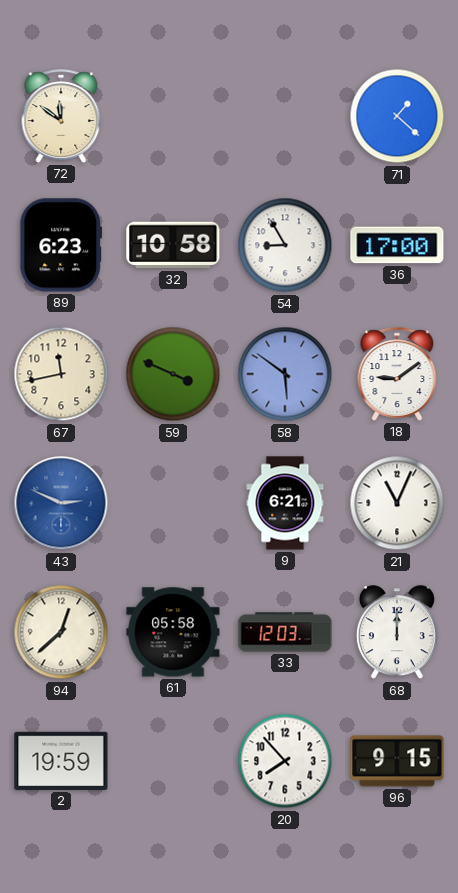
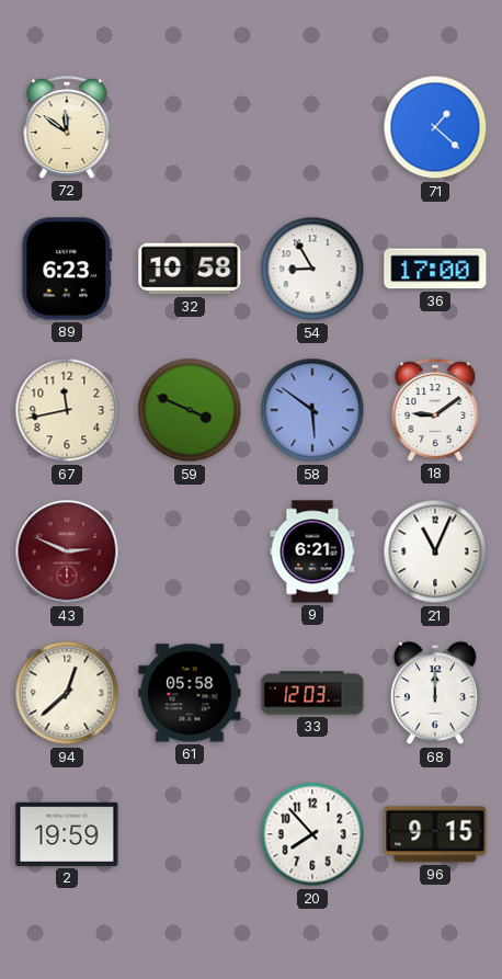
43 dial: blue -> burgundy
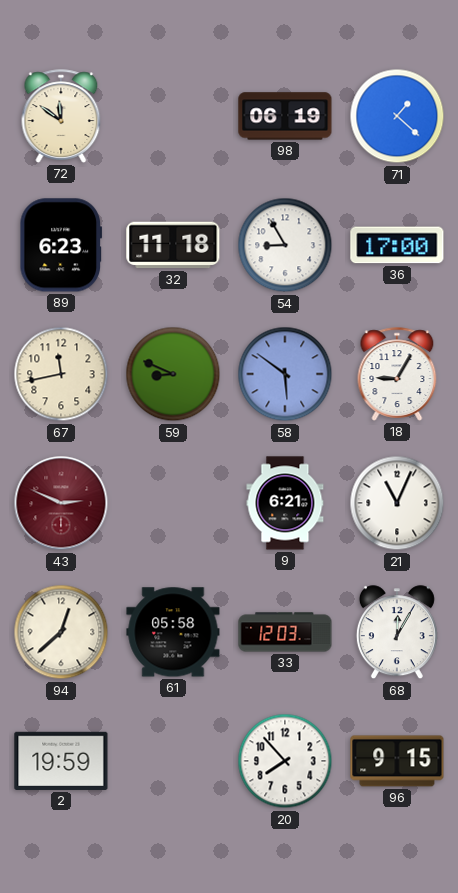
98: none -> 06:19
32: 10:58 -> 11:18
59: 3:49 -> 8:49
18: 9:09 -> 9:05
68: 12:00 -> 12:05
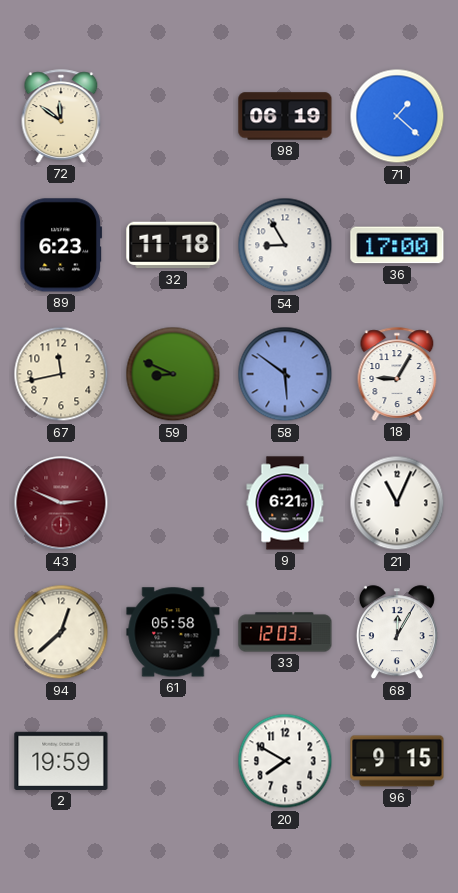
20: 7:53 -> 7:50
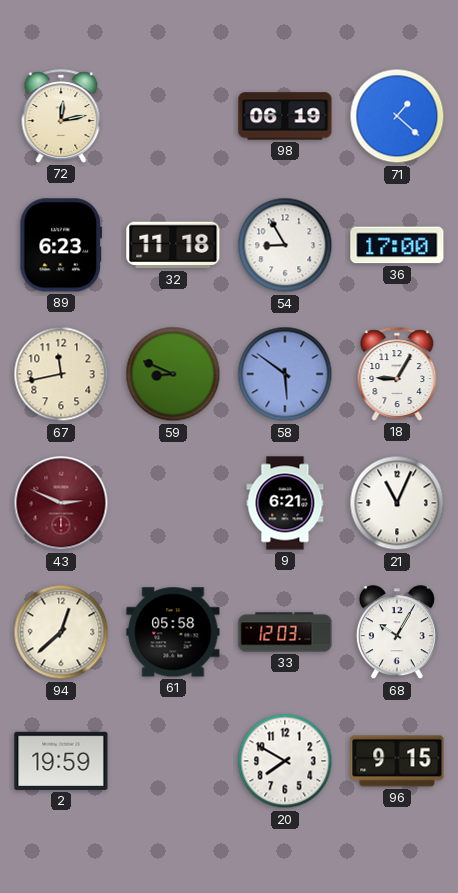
72: 11:51 -> 12:13
68: 12:05 -> 10:05
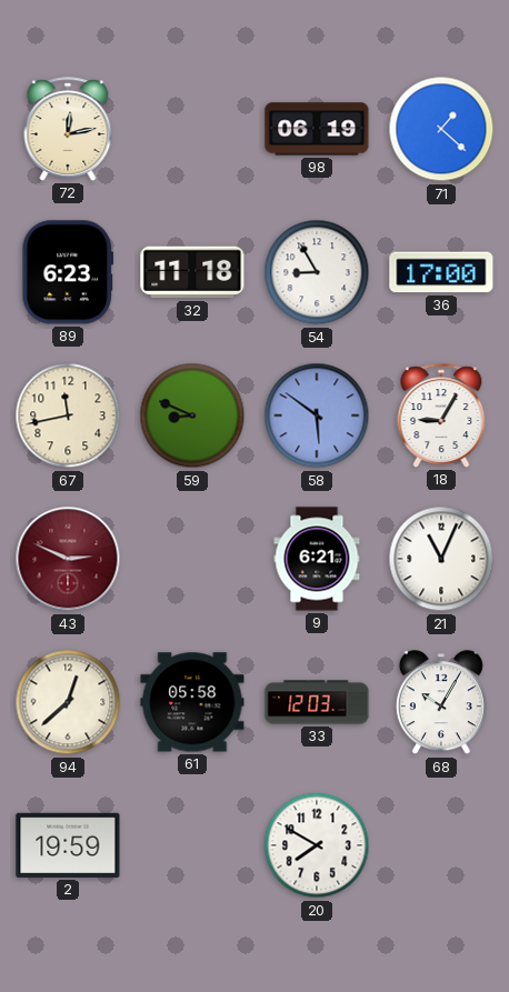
96: 9:15 -> none
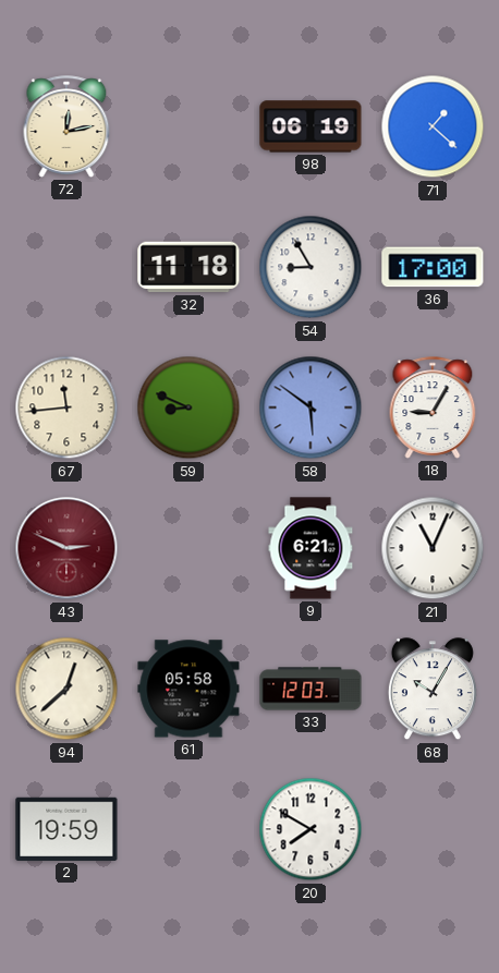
89: 6:23 -> none
67: 11:43 -> 11:44
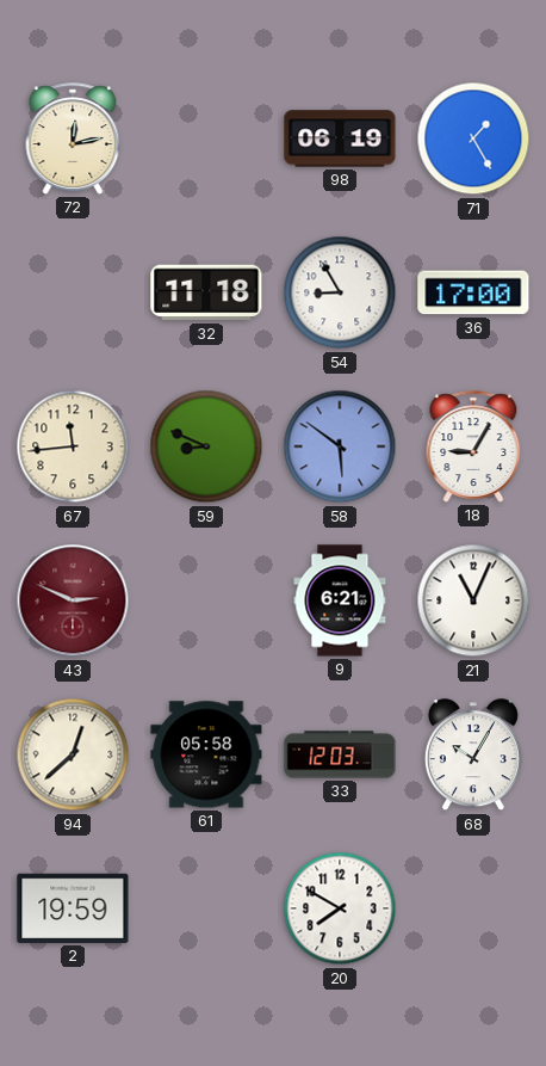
71: 1:22 -> 1:25
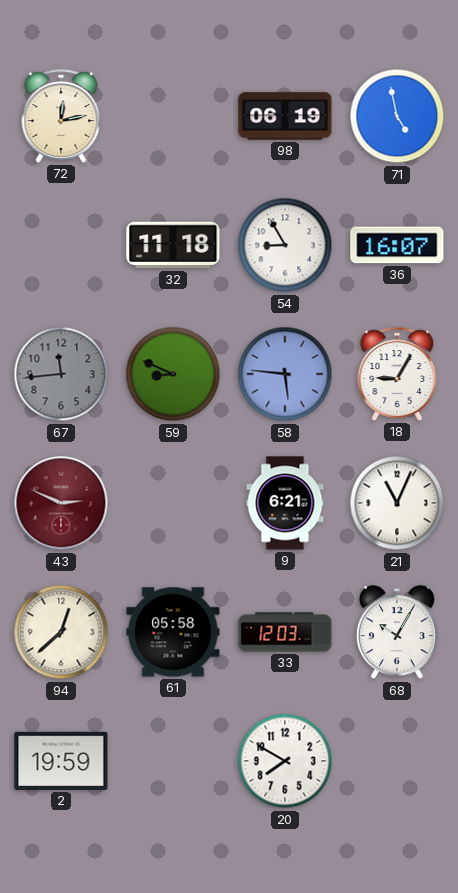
71: 1:25 -> 4:58
36: 17:00 -> 16:07
67 dial: cream -> grey
58: 5:51 -> 5:46
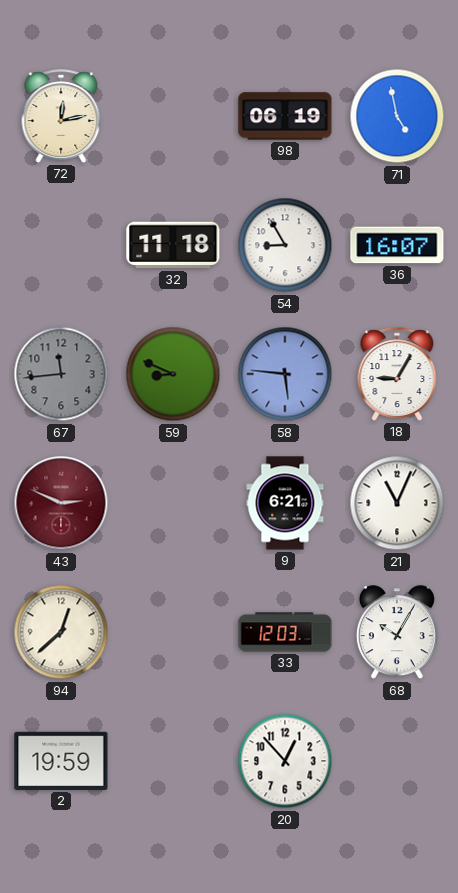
61: 05:58 -> none
20: 7:50 -> 12:53
